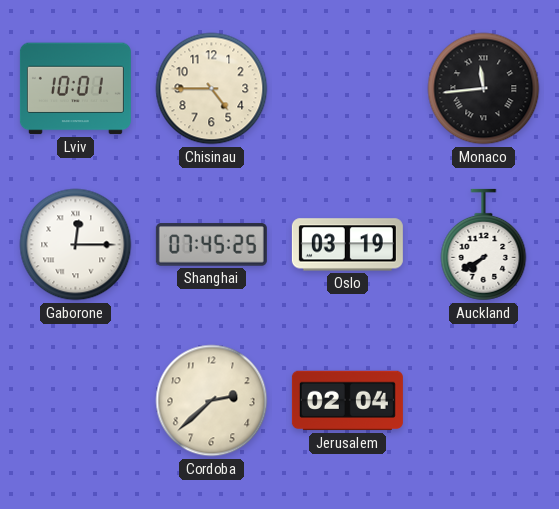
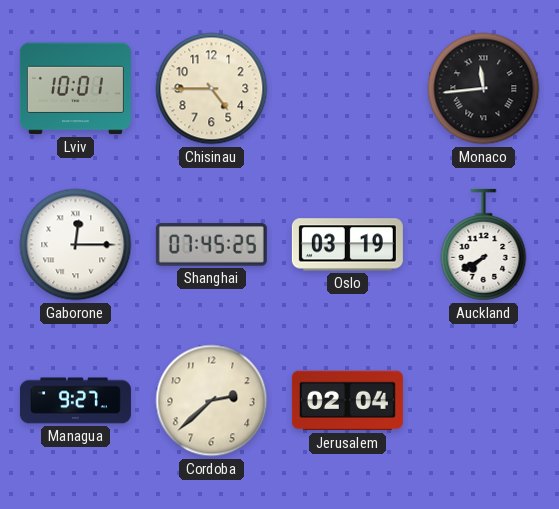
Managua: none -> 9:27
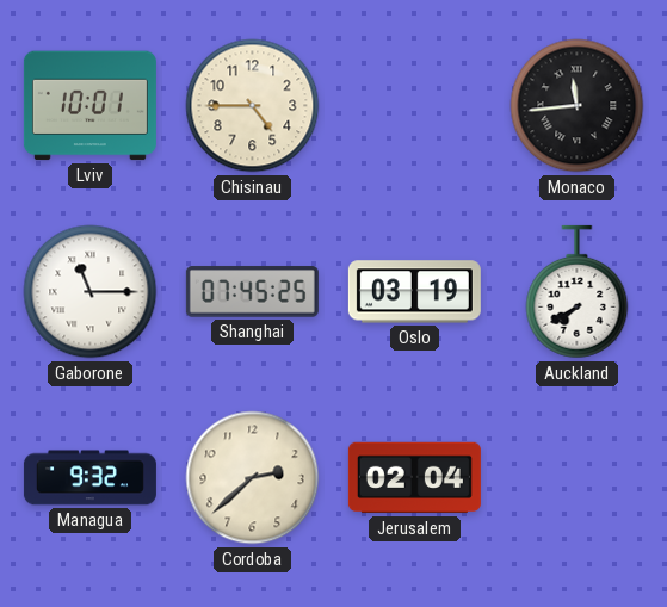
Gaborone: 12:15 -> 11:15
Managua: 9:27 -> 9:32
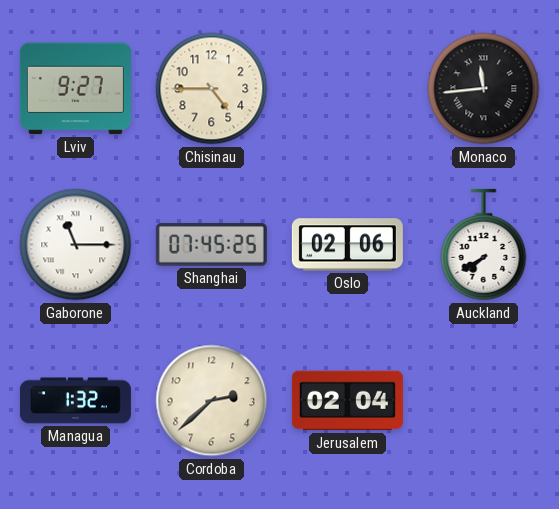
Lviv: 10:01 -> 9:27
Oslo: 03:19 -> 02:06
Managua: 9:32 -> 1:32
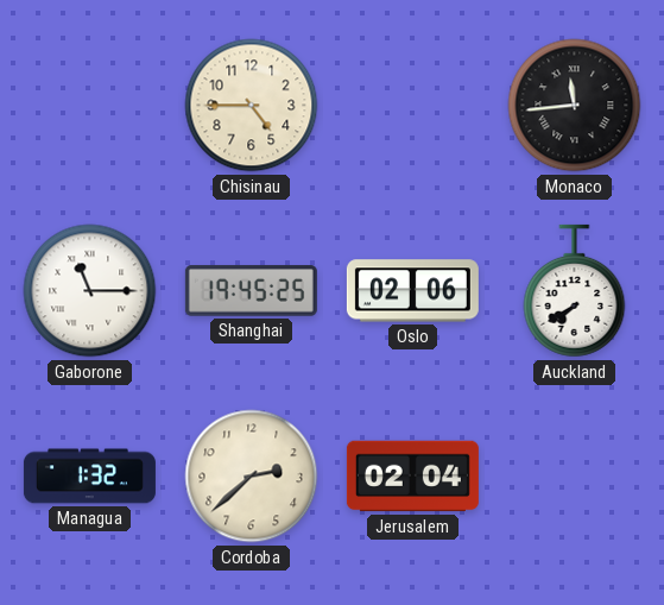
Lviv: 9:27 -> none
Shanghai: 07:45 -> 19:45
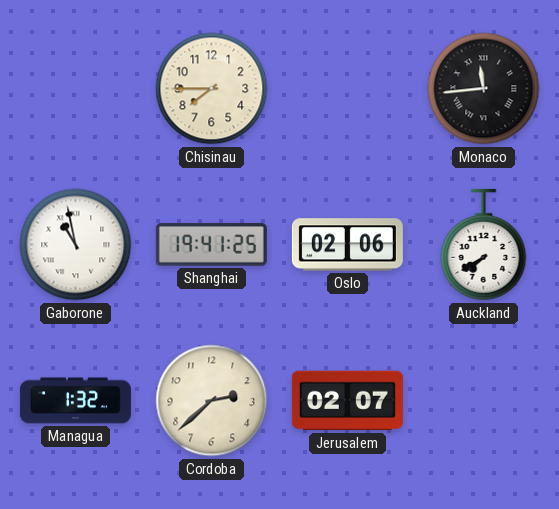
Chisinau: 4:45 -> 7:45
Gaborone: 11:15 -> 10:58
Shanghai: 19:45 -> 19:41
Jerusalem: 02:04 -> 02:07
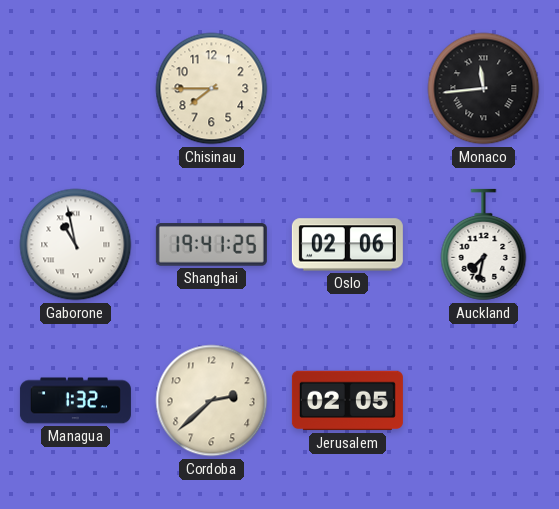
Auckland: 7:40 -> 7:32
Jerusalem: 02:07 -> 02:05
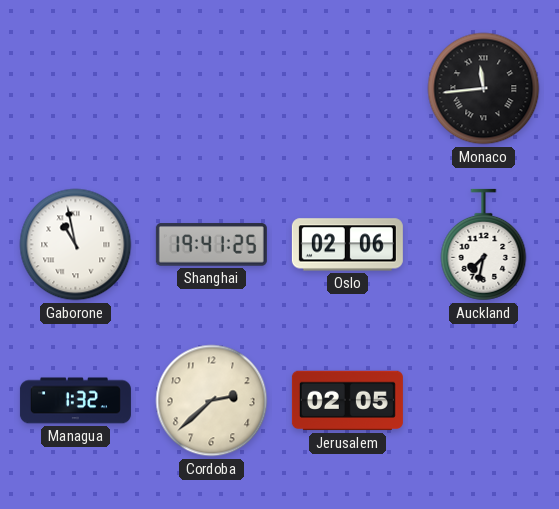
Chisinau: 7:45 -> none
